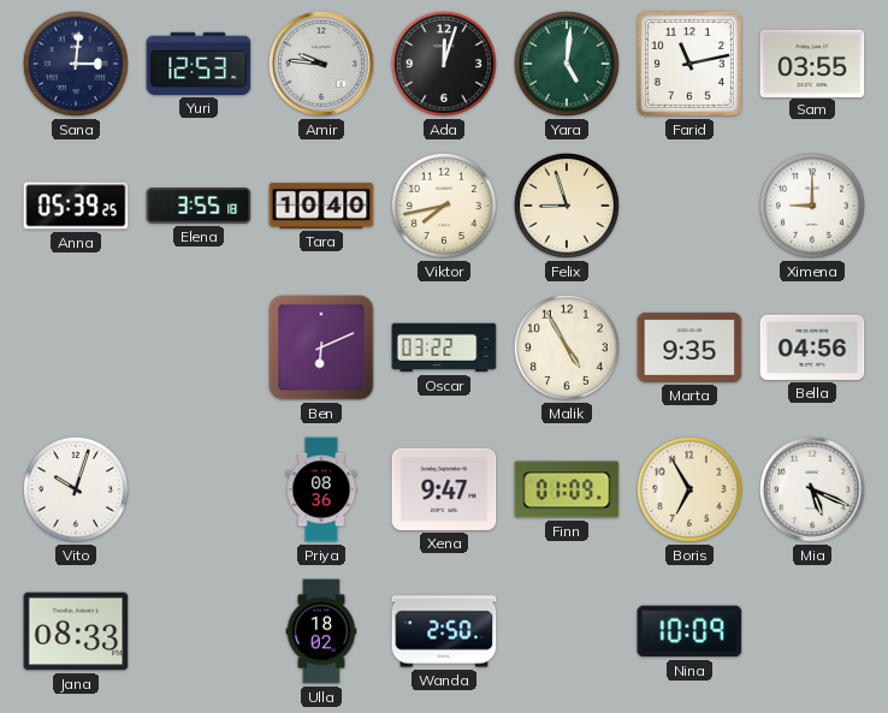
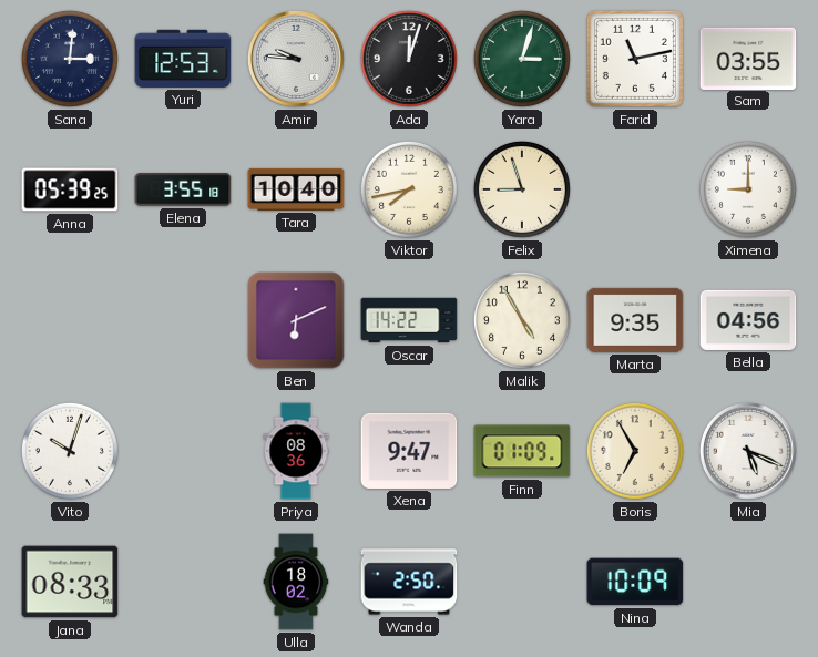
Yara: 5:01 -> 3:03
Oscar: 03:22 -> 14:22
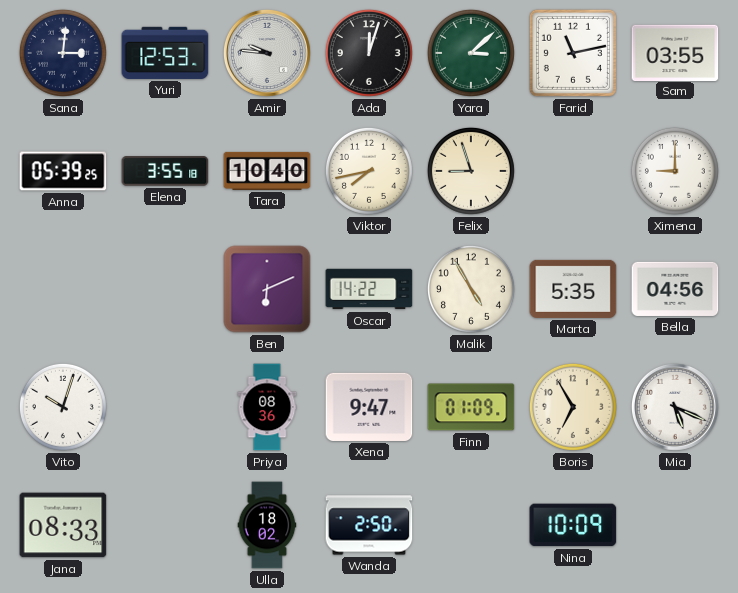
Yara: 3:03 -> 3:08
Marta: 9:35 -> 5:35
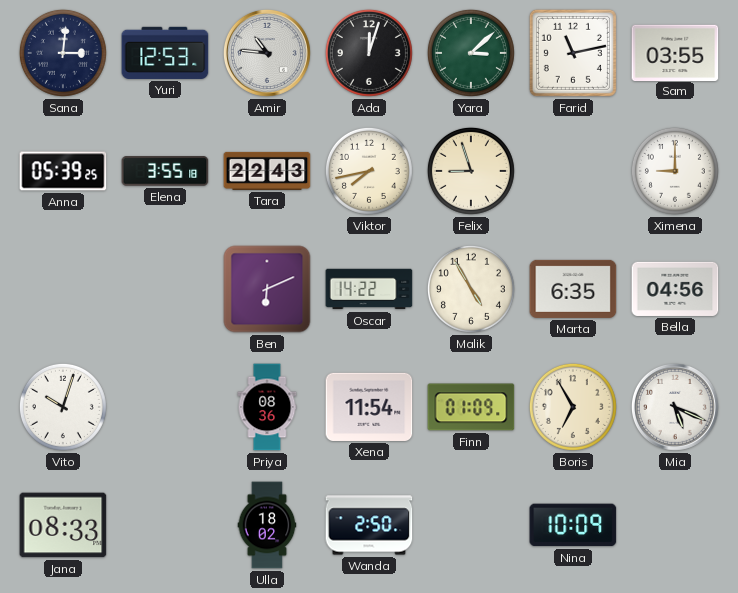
Amir: 9:46 -> 10:46
Tara: 10:40 -> 22:43
Marta: 5:35 -> 6:35
Xena: 9:47 -> 11:54
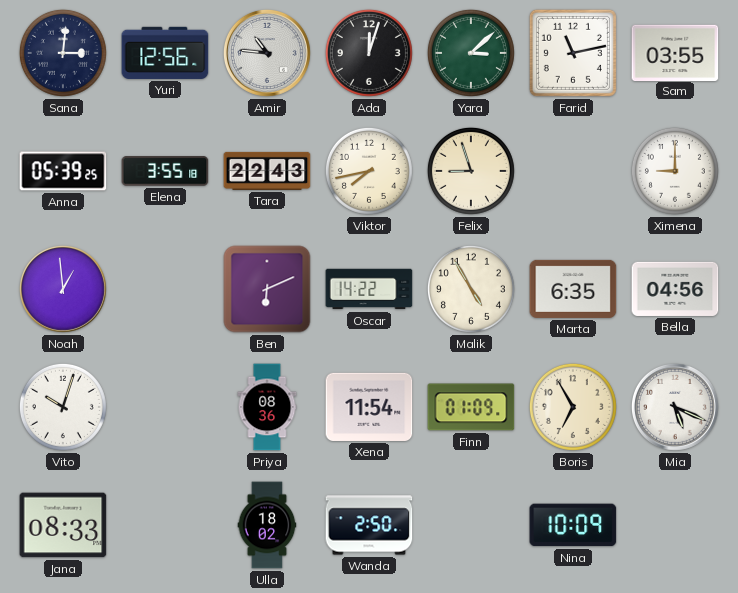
Yuri: 12:53 -> 12:56
Noah: none -> 12:59
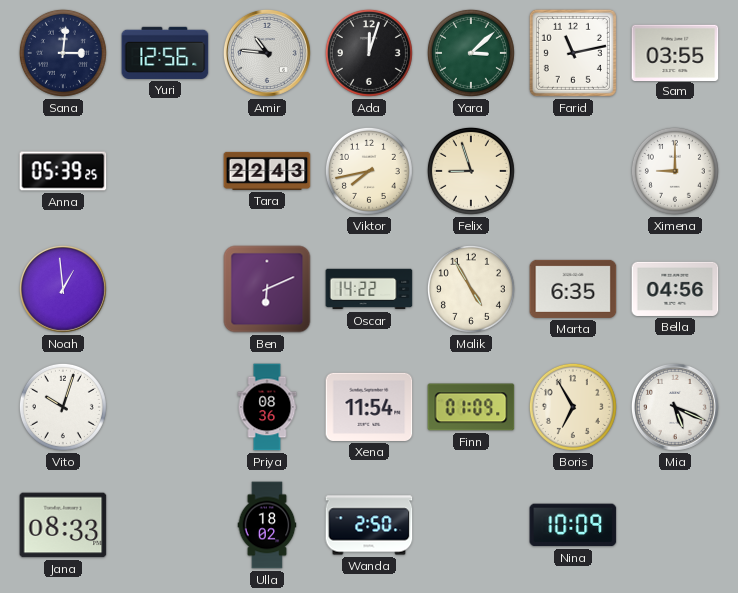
Elena: 3:55 -> none
